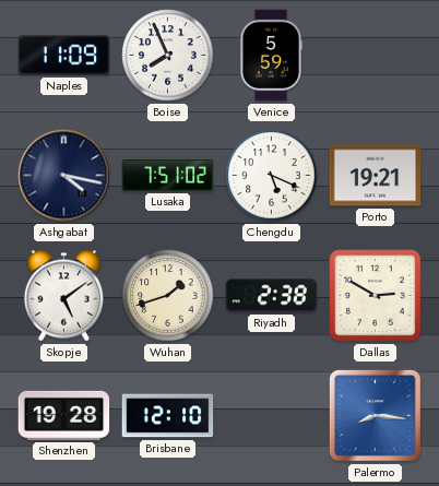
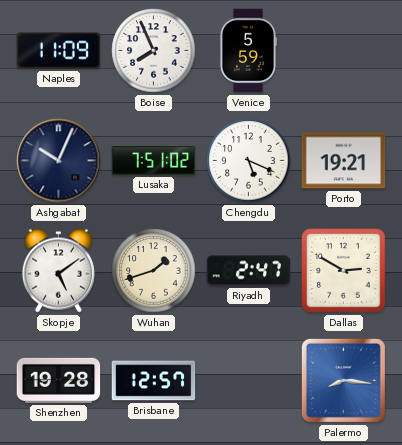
Ashgabat: 4:17 -> 10:04
Riyadh: 2:38 -> 2:47
Brisbane: 12:10 -> 12:57
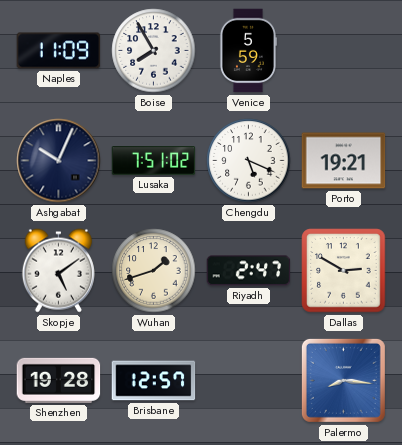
Boise: 7:56 -> 7:55
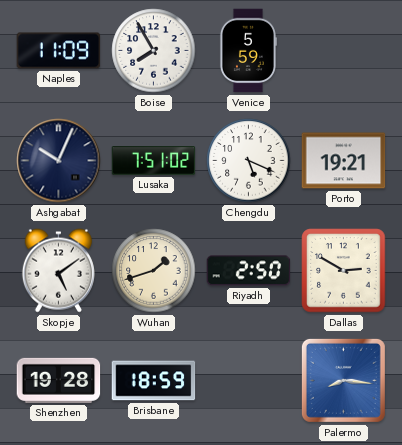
Riyadh: 2:47 -> 2:50
Brisbane: 12:57 -> 18:59
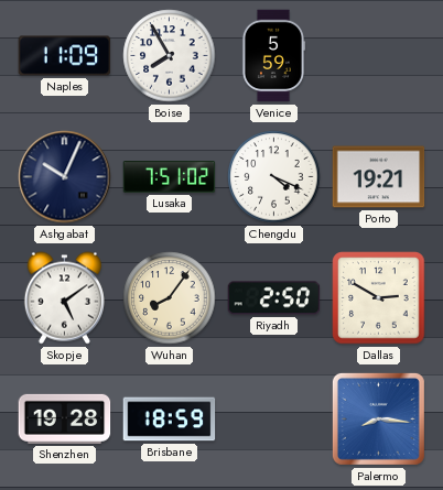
Chengdu: 5:19 -> 4:19
Wuhan: 1:42 -> 8:06
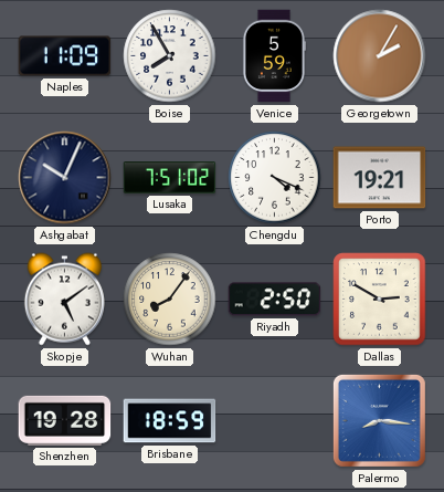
Georgetown: none -> 2:05
